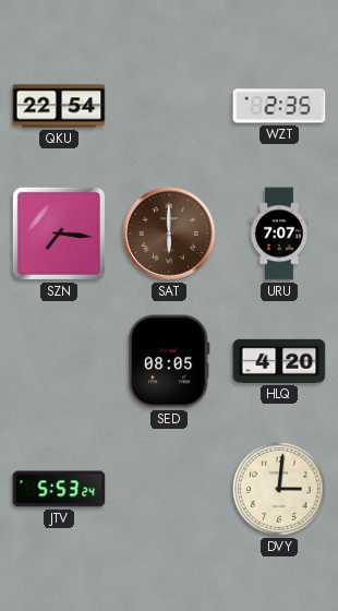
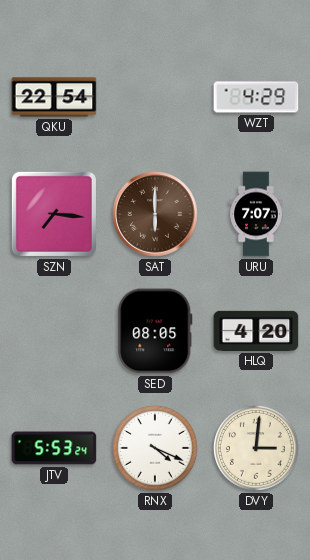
WZT: 2:35 -> 4:29
RNX: none -> 4:19
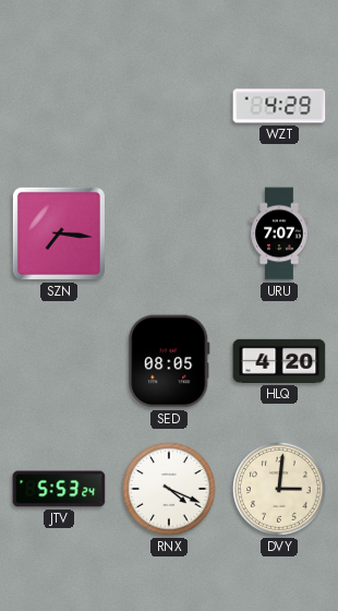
QKU: 22:54 -> none
SAT: 6:00 -> none
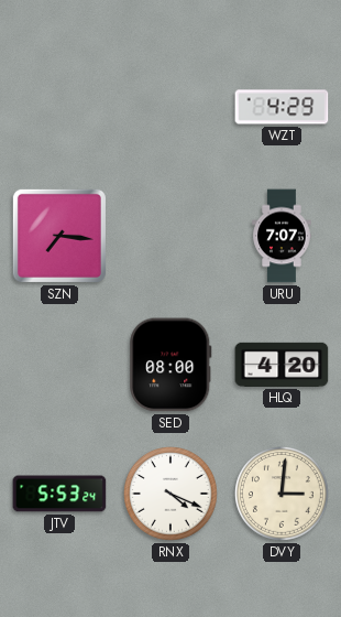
SED: 08:05 -> 08:00
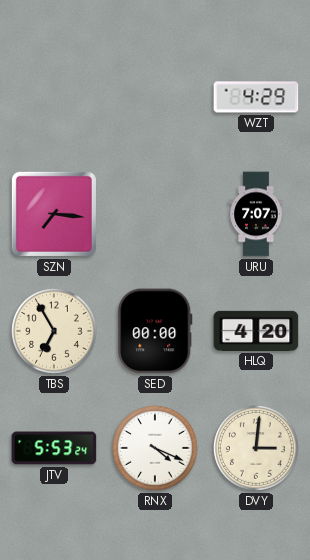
TBS: none -> 6:55
SED: 08:00 -> 00:00
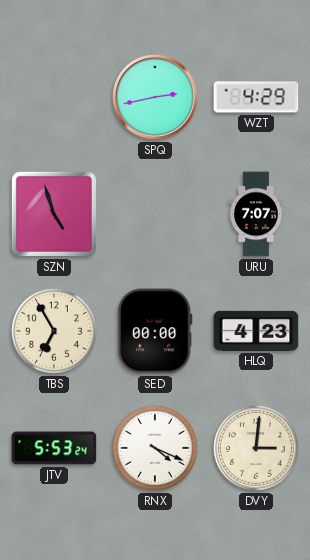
SPQ: none -> 2:43
SZN: 7:16 -> 4:57
HLQ: 4:20 -> 4:23
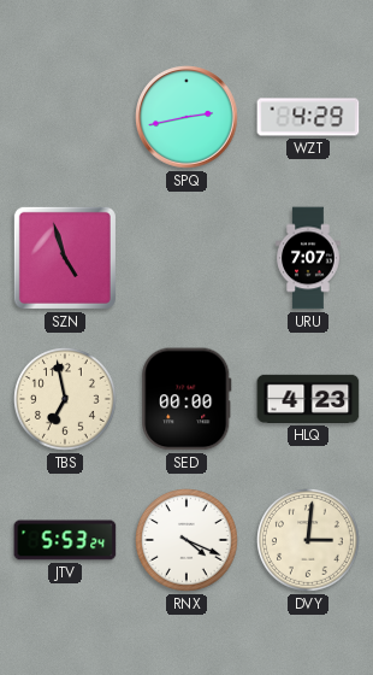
TBS: 6:55 -> 6:58
